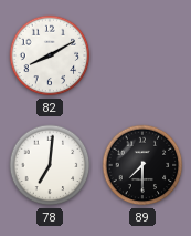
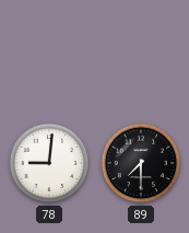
82: 8:10 -> none
78: 7:01 -> 9:01
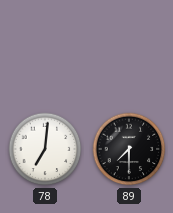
78: 9:01 -> 7:01
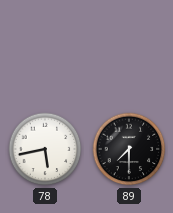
78: 7:01 -> 5:43
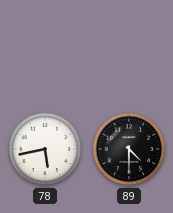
89: 7:30 -> 4:30
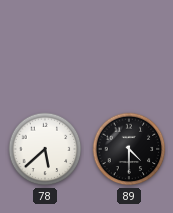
78: 5:43 -> 5:38
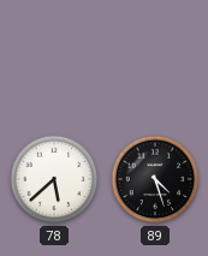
89: 4:30 -> 4:27
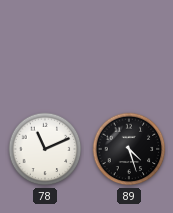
78: 5:38 -> 11:11
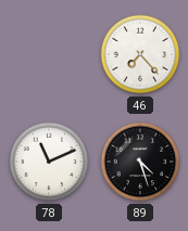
46: none -> 7:23
